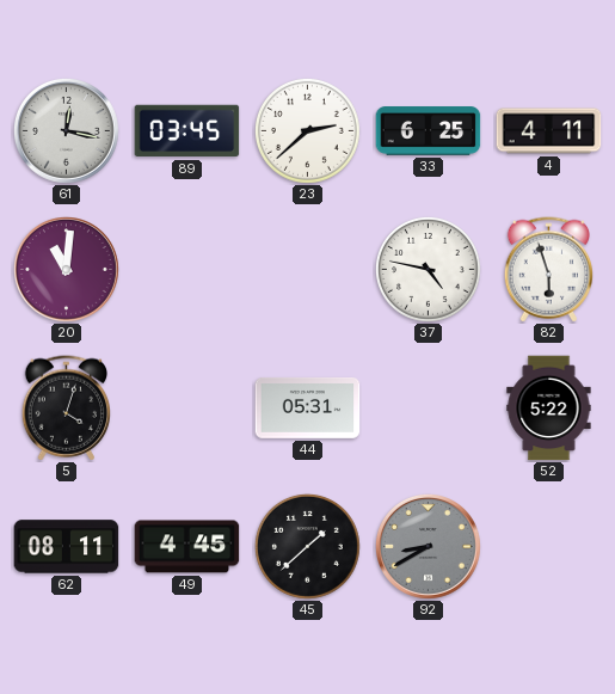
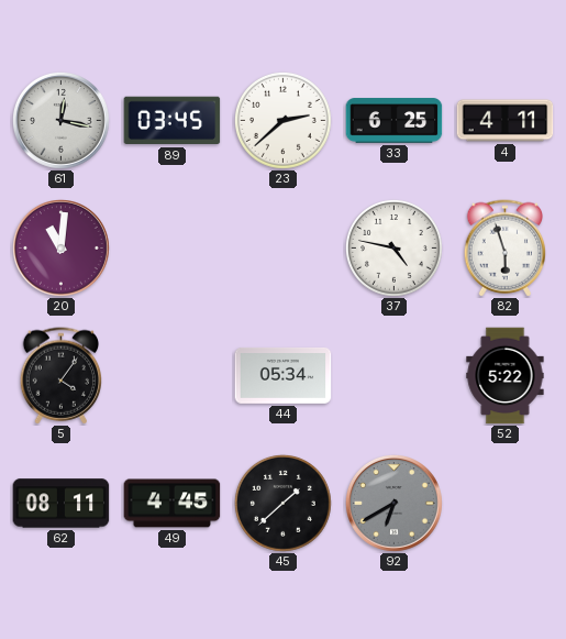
5: 4:03 -> 4:06
44: 05:31 -> 05:34
92: 8:40 -> 6:40
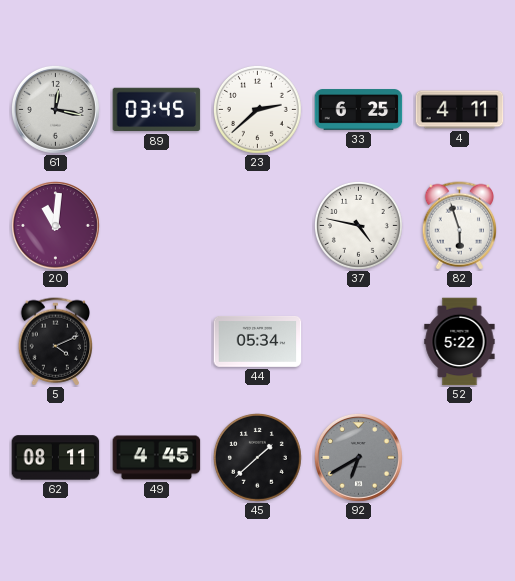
5: 4:06 -> 4:11
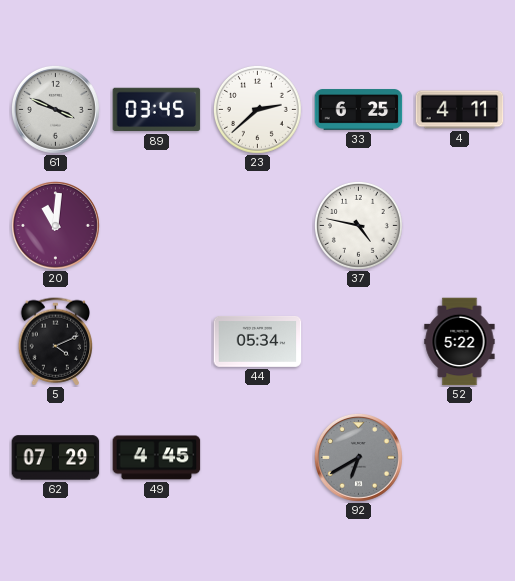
61: 12:17 -> 3:49
82: 5:57 -> none
62: 08:11 -> 07:29
45: 1:38 -> none
